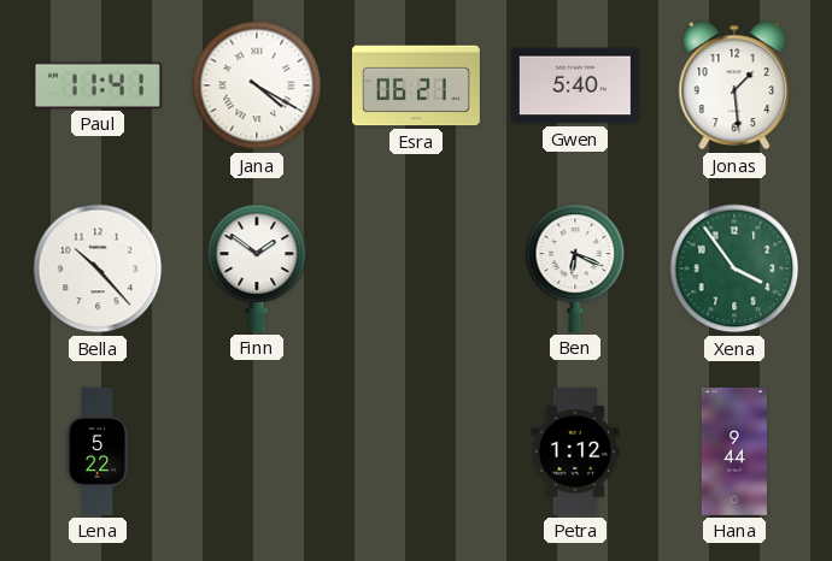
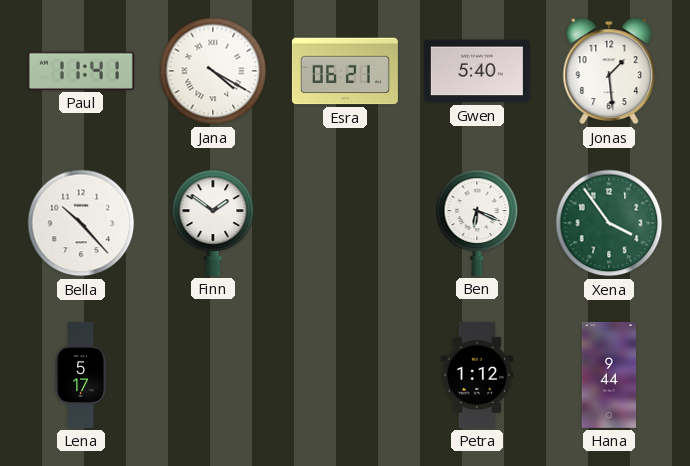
Lena: 5:22 -> 5:17
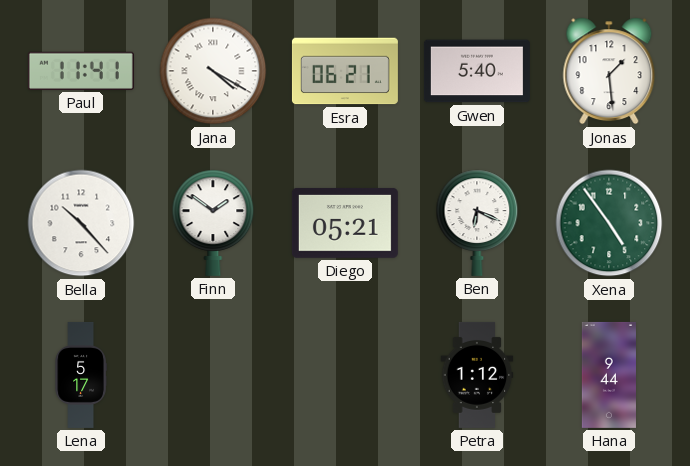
Diego: none -> 05:21
Xena: 3:54 -> 4:54
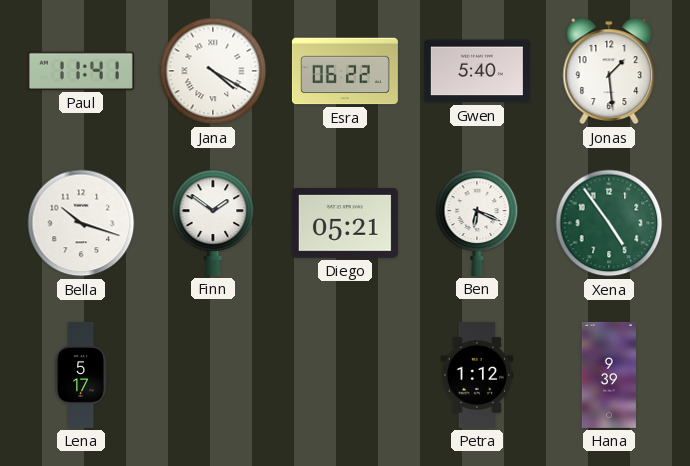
Esra: 06:21 -> 06:22
Bella: 10:23 -> 10:18
Hana: 9:44 -> 9:39
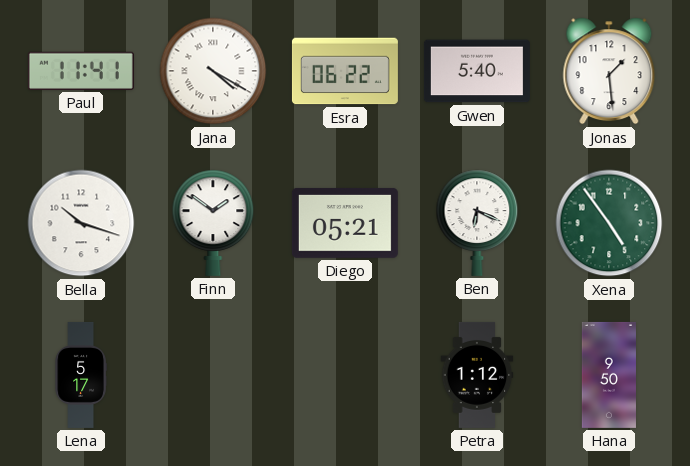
Hana: 9:39 -> 9:50
